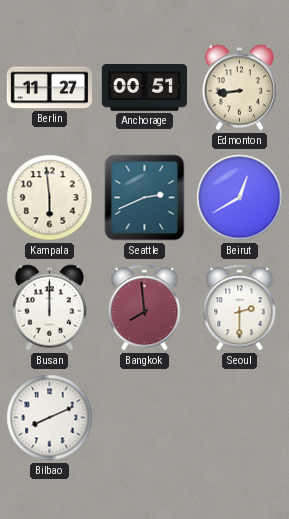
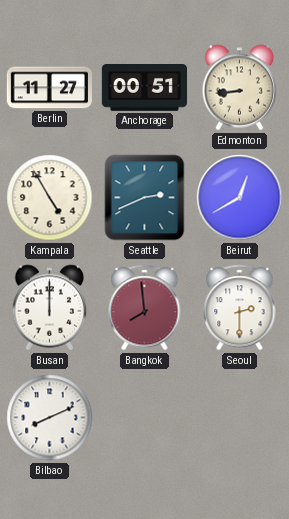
Kampala: 5:59 -> 4:55
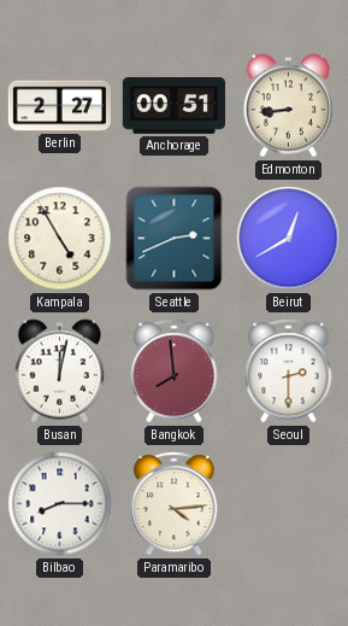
Berlin: 11:27 -> 2:27
Busan: 12:00 -> 12:02
Bilbao: 8:11 -> 8:15
Paramaribo: none -> 4:14
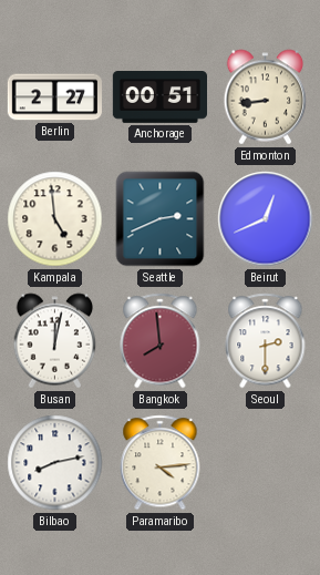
Kampala: 4:55 -> 4:59
Beirut: 12:40 -> 12:41
Bilbao: 8:15 -> 8:13
